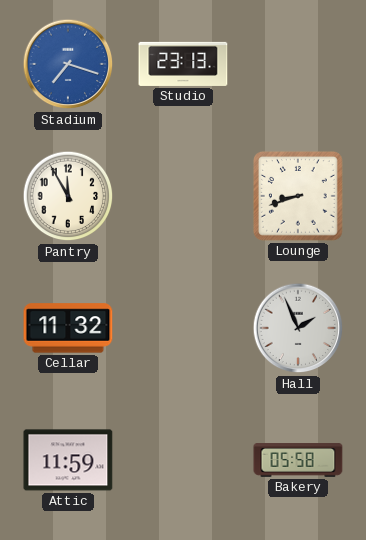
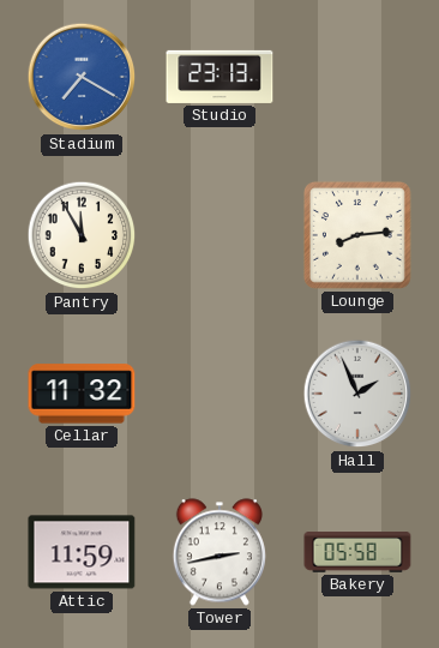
Stadium: 7:18 -> 7:20
Lounge: 8:42 -> 8:14
Tower: none -> 2:43
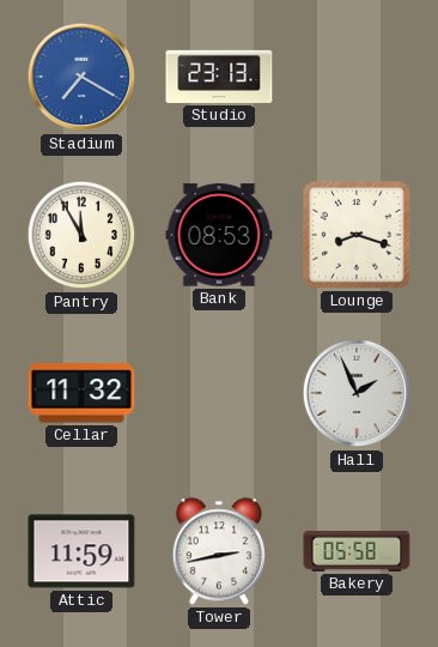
Bank: none -> 08:53
Lounge: 8:14 -> 8:18
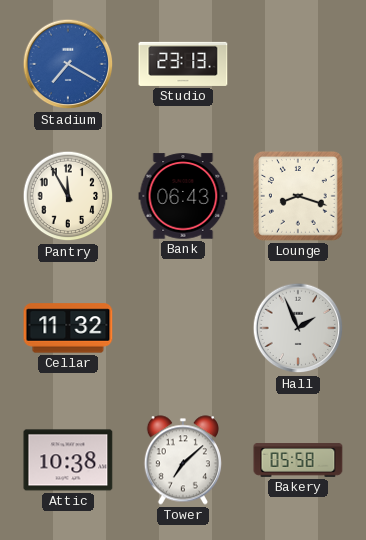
Bank: 08:53 -> 06:43
Attic: 11:59 -> 10:38
Tower: 2:43 -> 7:08
